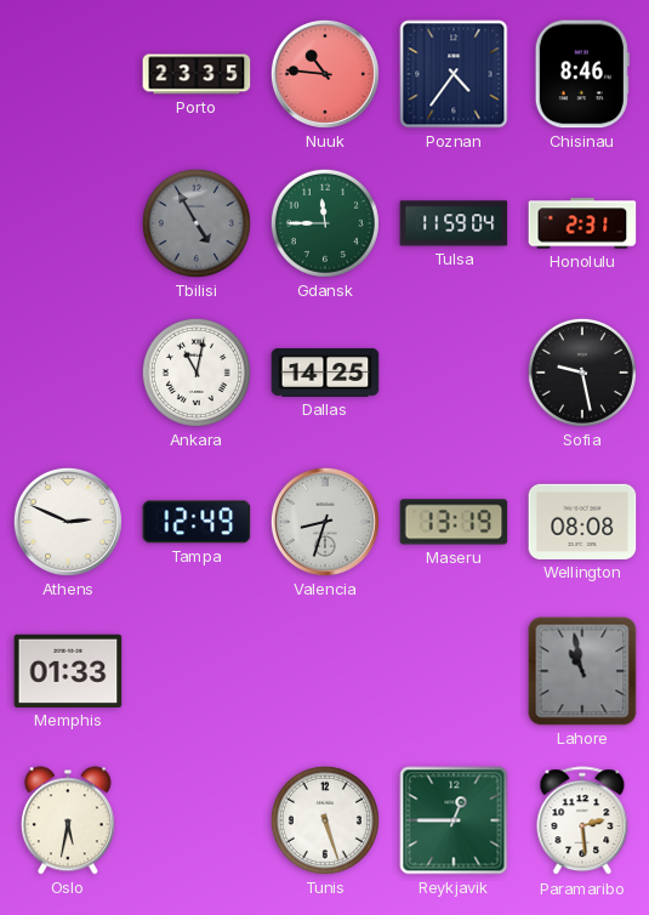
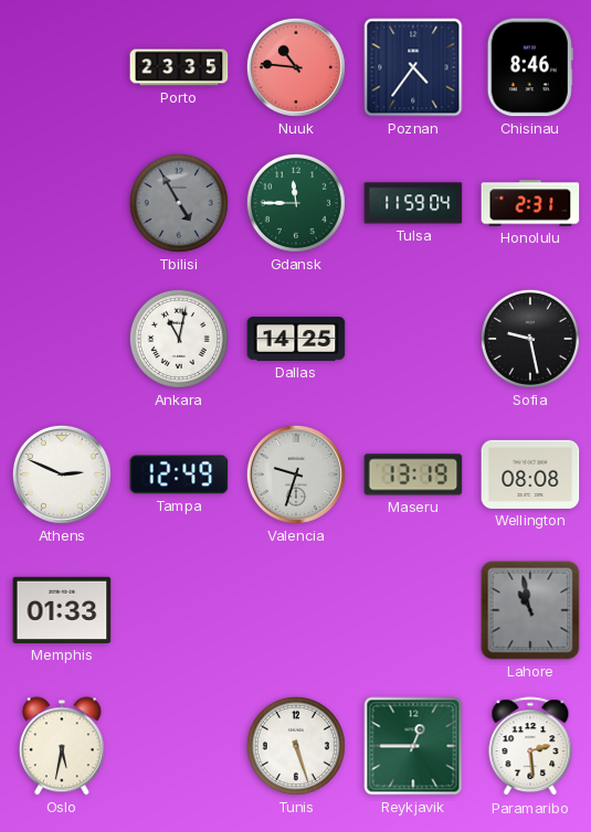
Valencia: 8:33 -> 9:33
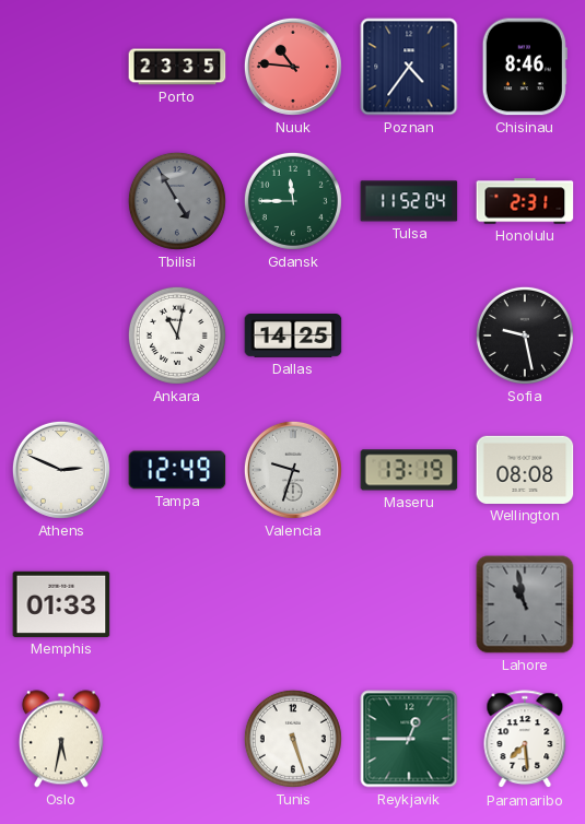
Tulsa: 11:59 -> 11:52
Paramaribo: 2:29 -> 7:29
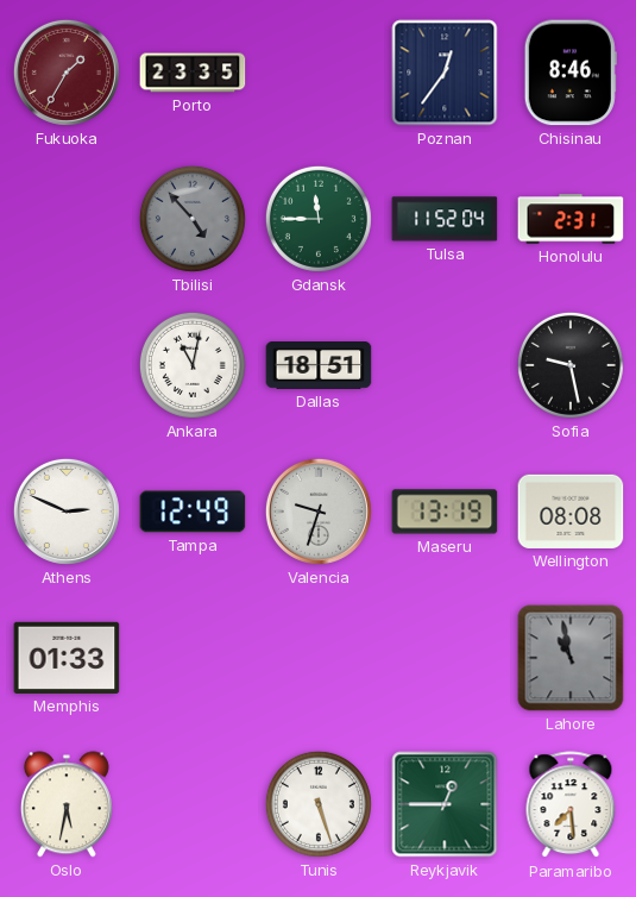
Fukuoka: none -> 1:35
Nuuk: 10:46 -> none
Poznan: 4:36 -> 12:36
Tbilisi: 4:55 -> 4:53
Dallas: 14:25 -> 18:51
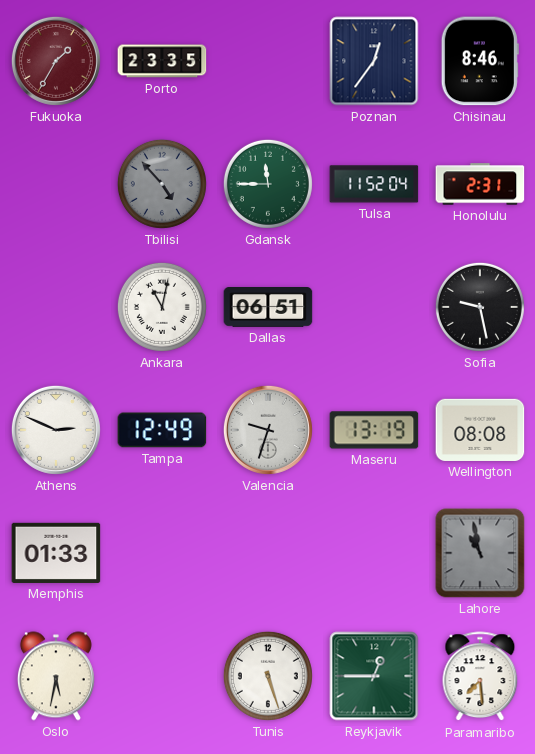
Dallas: 18:51 -> 06:51
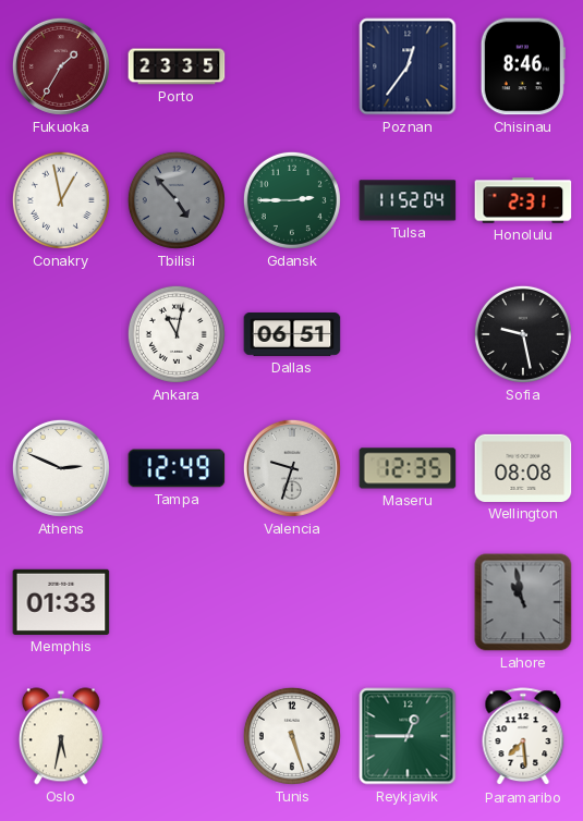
Conakry: none -> 12:58
Gdansk: 11:45 -> 2:45
Maseru: 13:19 -> 12:35
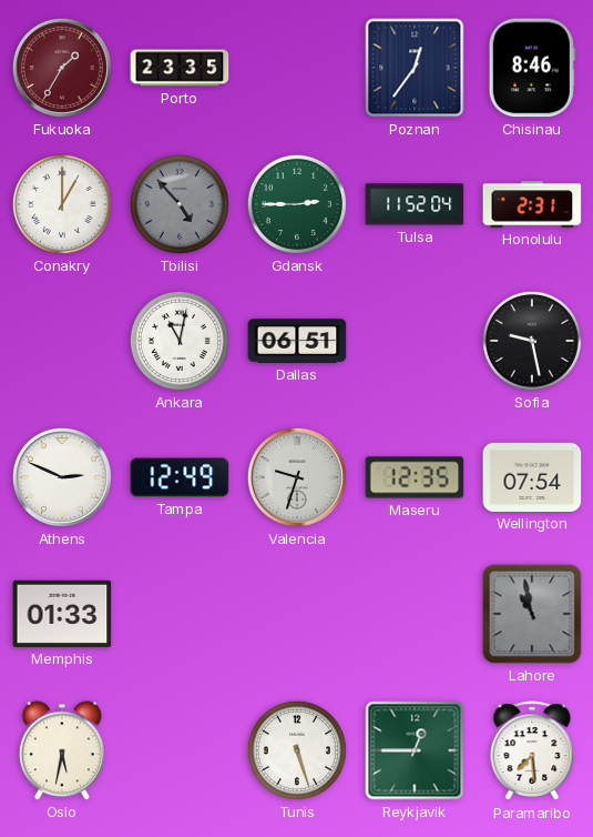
Conakry: 12:58 -> 1:00
Wellington: 08:08 -> 07:54
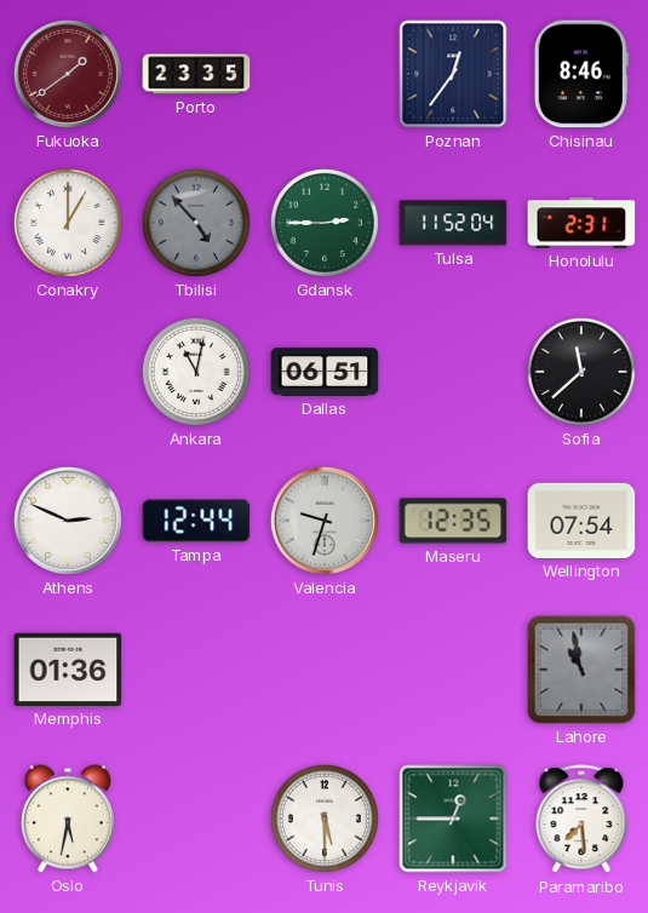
Fukuoka: 1:35 -> 1:39
Sofia: 9:28 -> 11:38
Tampa: 12:49 -> 12:44
Memphis: 01:33 -> 01:36
Tunis: 5:27 -> 5:30
